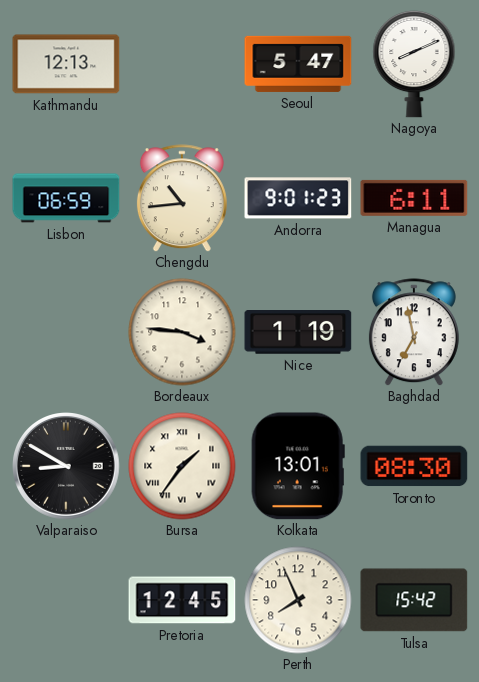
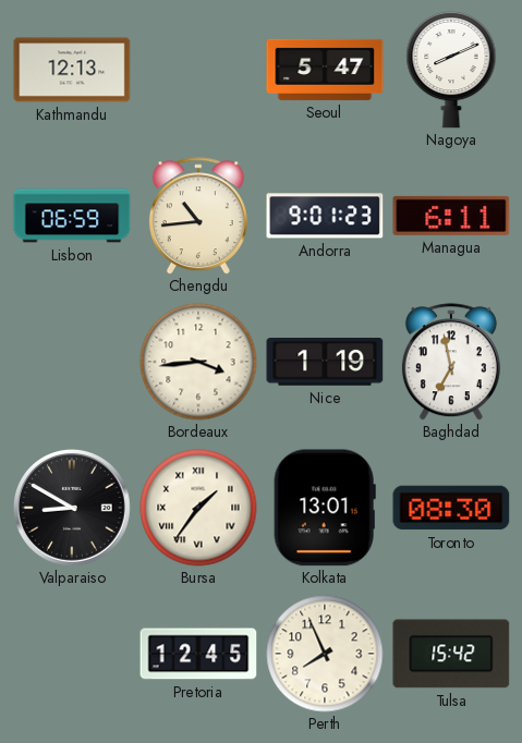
Bordeaux: 3:46 -> 3:44
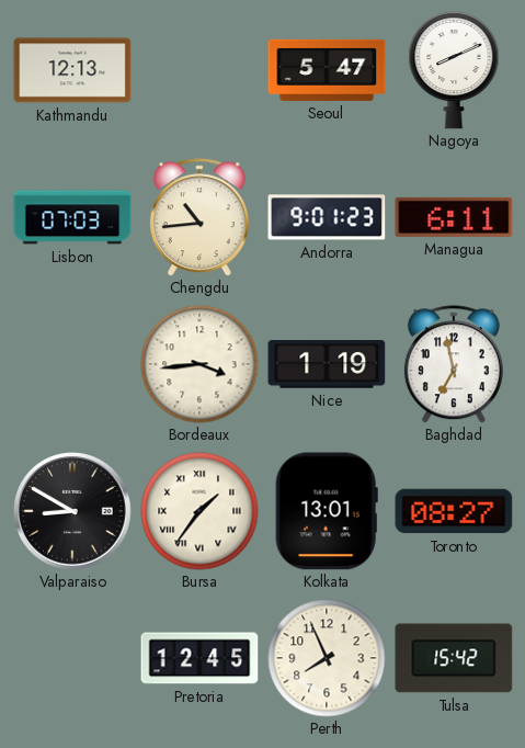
Lisbon: 06:59 -> 07:03
Toronto: 08:30 -> 08:27
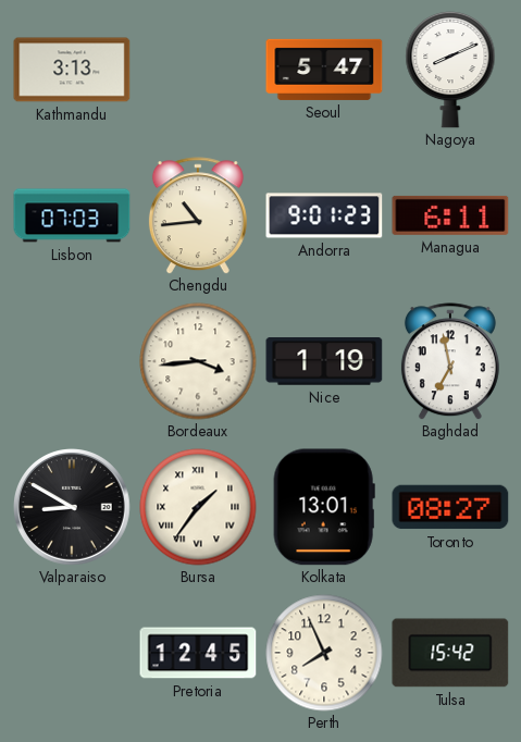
Kathmandu: 12:13 -> 3:13
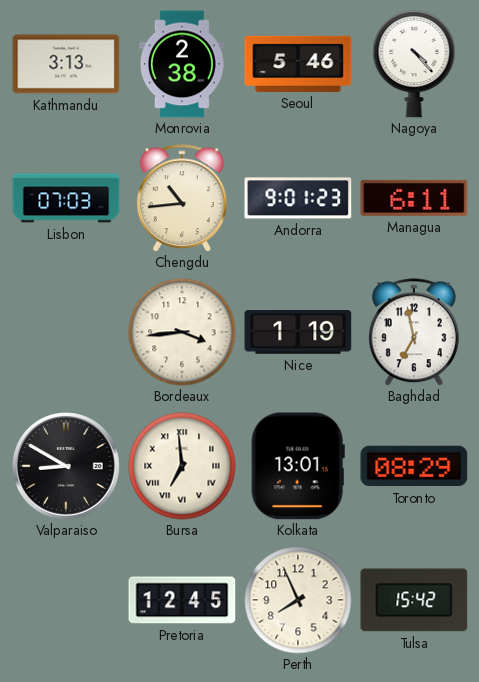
Monrovia: none -> 2:38
Seoul: 5:47 -> 5:46
Nagoya: 8:11 -> 4:23
Bursa: 1:36 -> 6:59
Toronto: 08:27 -> 08:29
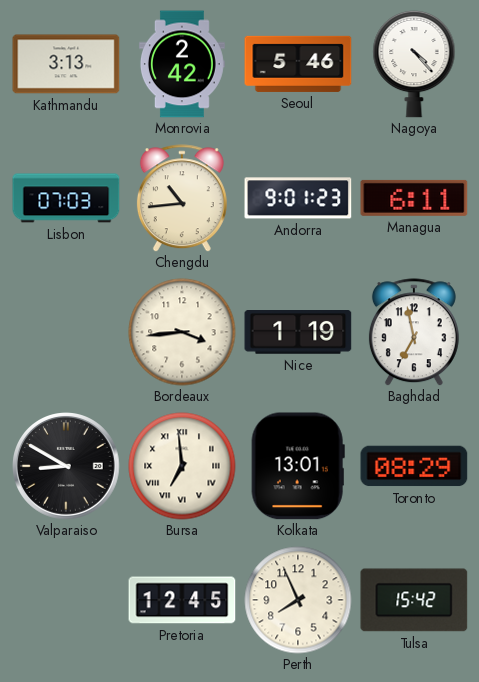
Monrovia: 2:38 -> 2:42
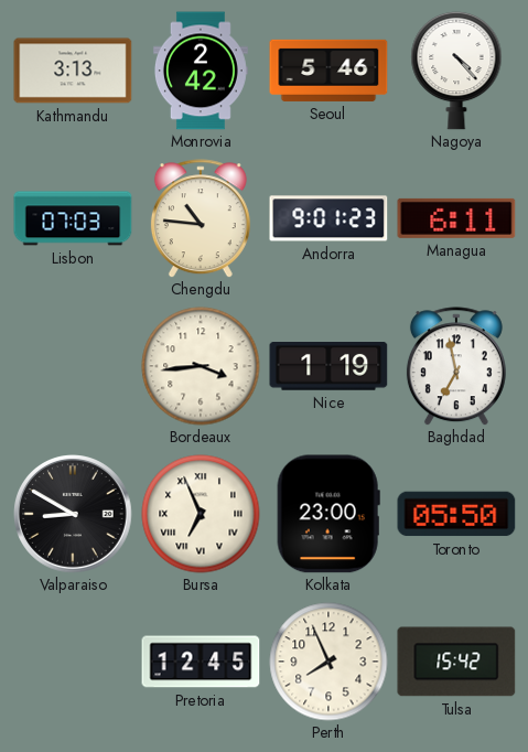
Chengdu: 10:44 -> 10:46
Bursa: 6:59 -> 6:56
Kolkata: 13:01 -> 23:00
Toronto: 08:29 -> 05:50
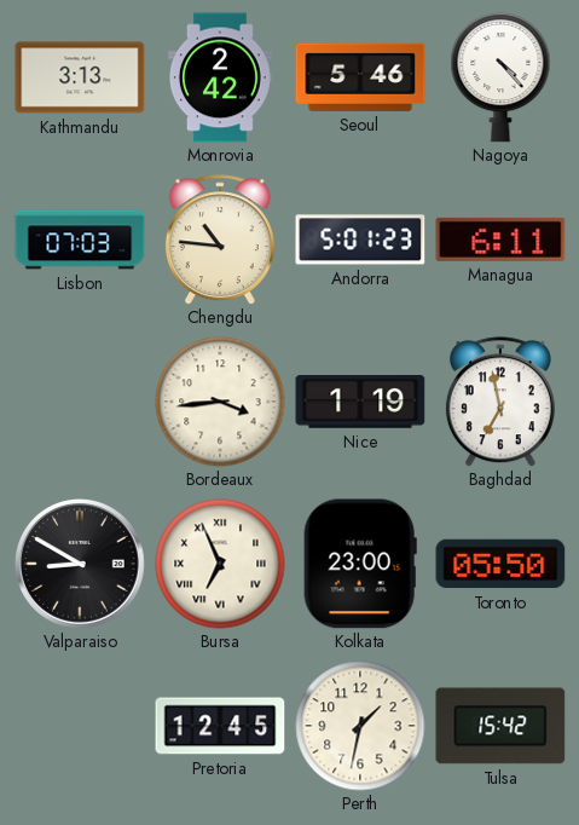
Andorra: 9:01 -> 5:01
Perth: 7:56 -> 1:32
